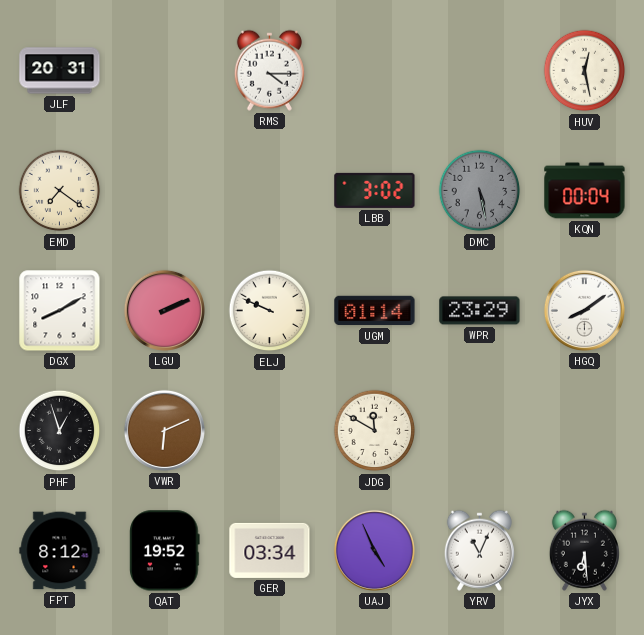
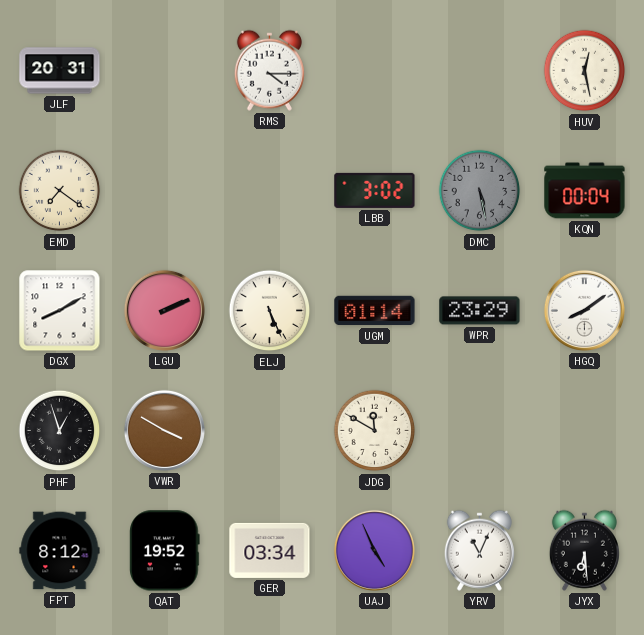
ELJ: 9:49 -> 5:26
VWR: 6:11 -> 3:50
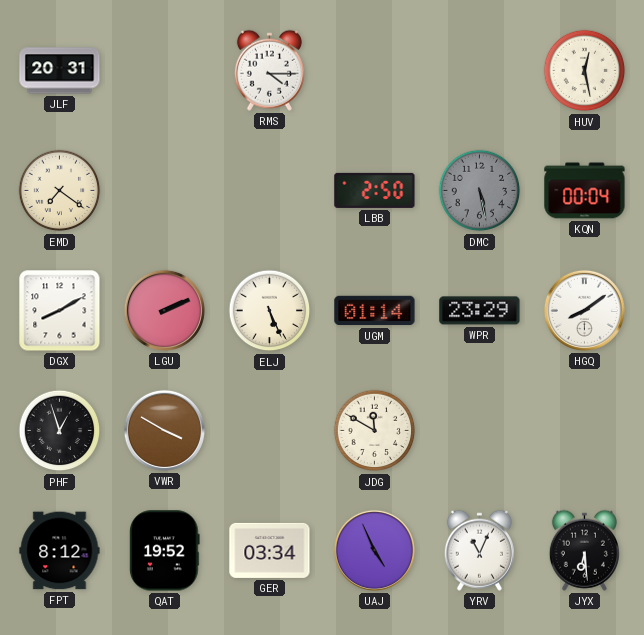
LBB: 3:02 -> 2:50
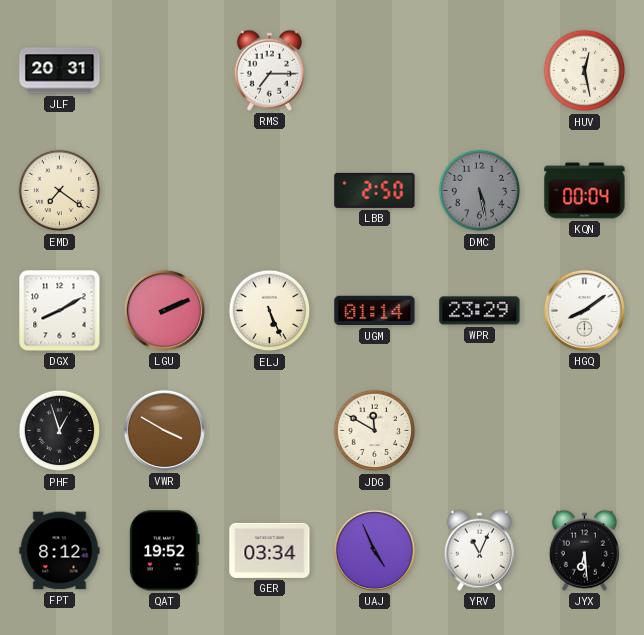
RMS: 4:15 -> 7:15
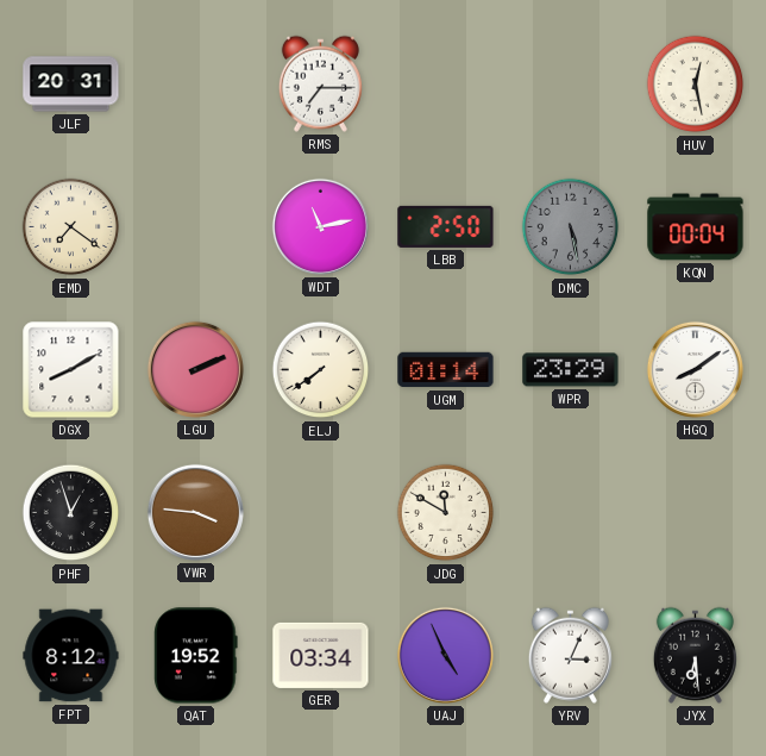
WDT: none -> 11:13
ELJ: 5:26 -> 7:39
VWR: 3:50 -> 3:46
YRV: 11:04 -> 3:04
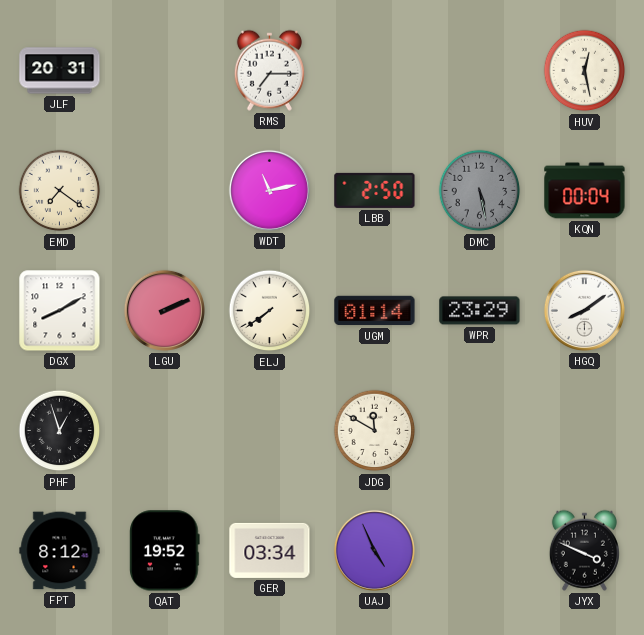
VWR: 3:46 -> none
YRV: 3:04 -> none
JYX: 6:29 -> 3:49
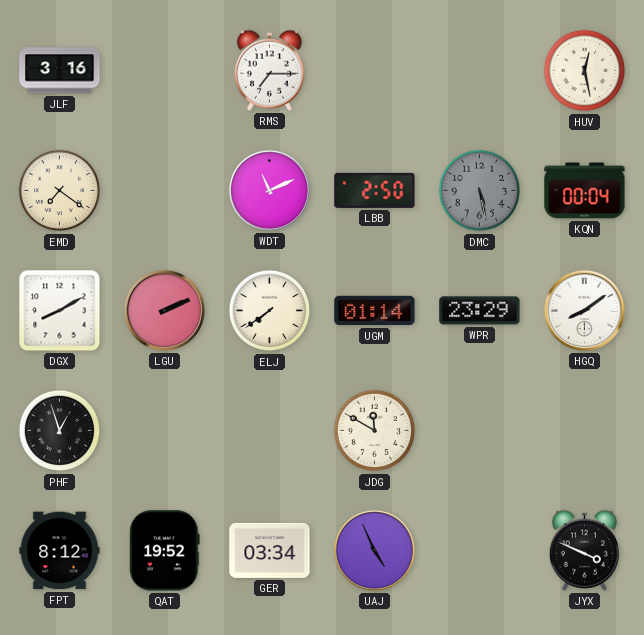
JLF: 20:31 -> 3:16
WDT: 11:13 -> 11:11
